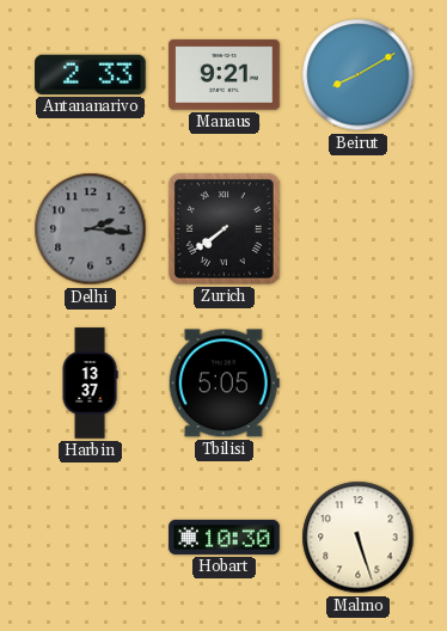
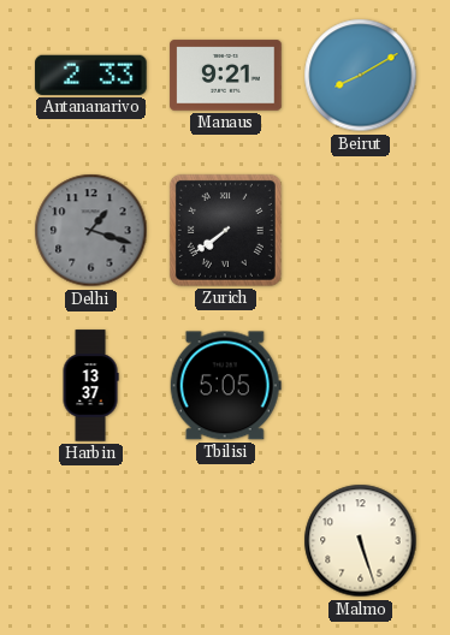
Delhi: 2:16 -> 1:18
Hobart: 10:30 -> none
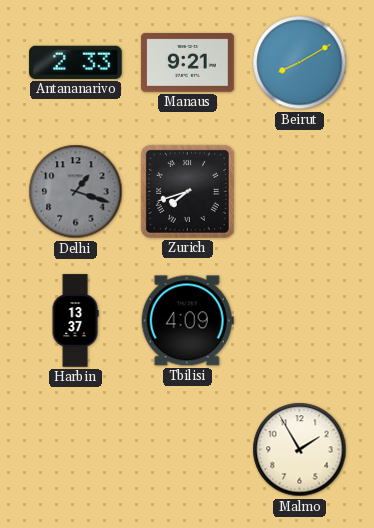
Zurich: 7:39 -> 7:42
Tbilisi: 5:05 -> 4:09
Malmo: 5:27 -> 1:55
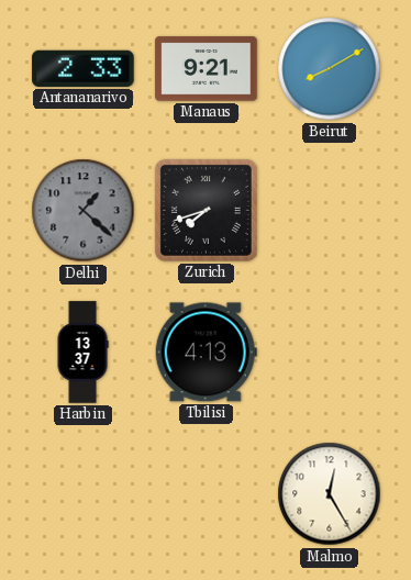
Delhi: 1:18 -> 1:22
Tbilisi: 4:09 -> 4:13
Malmo: 1:55 -> 12:25
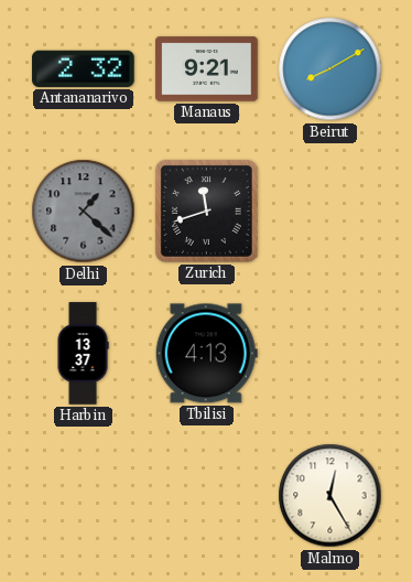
Antananarivo: 2:33 -> 2:32
Zurich: 7:42 -> 11:42
